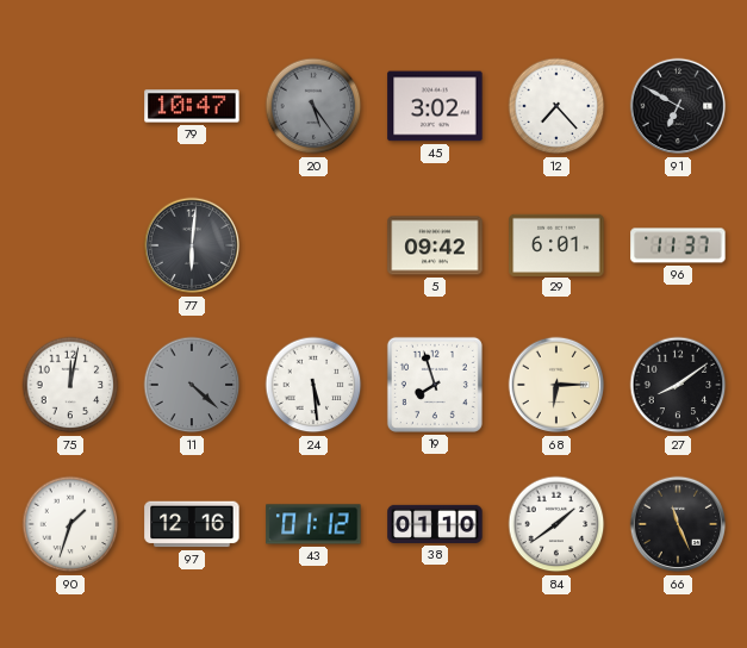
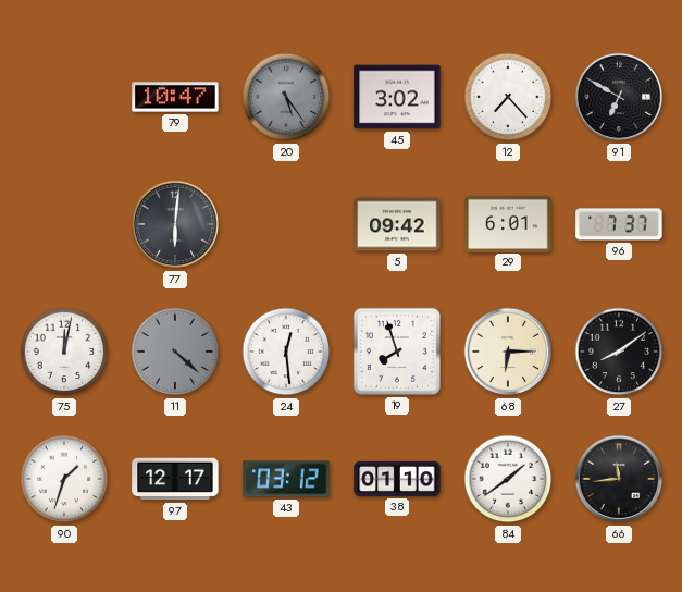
96: 11:37 -> 7:37
24: 5:29 -> 12:29
97: 12:16 -> 12:17
43: 01:12 -> 03:12
66: 11:26 -> 11:44
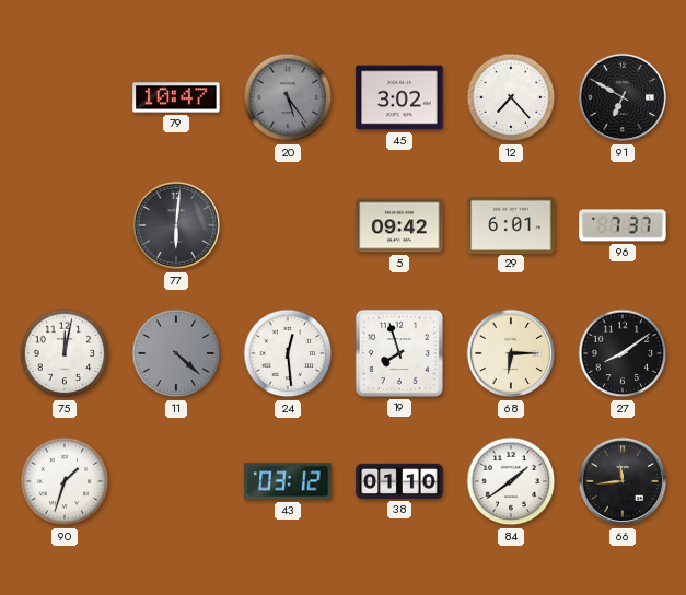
97: 12:17 -> none
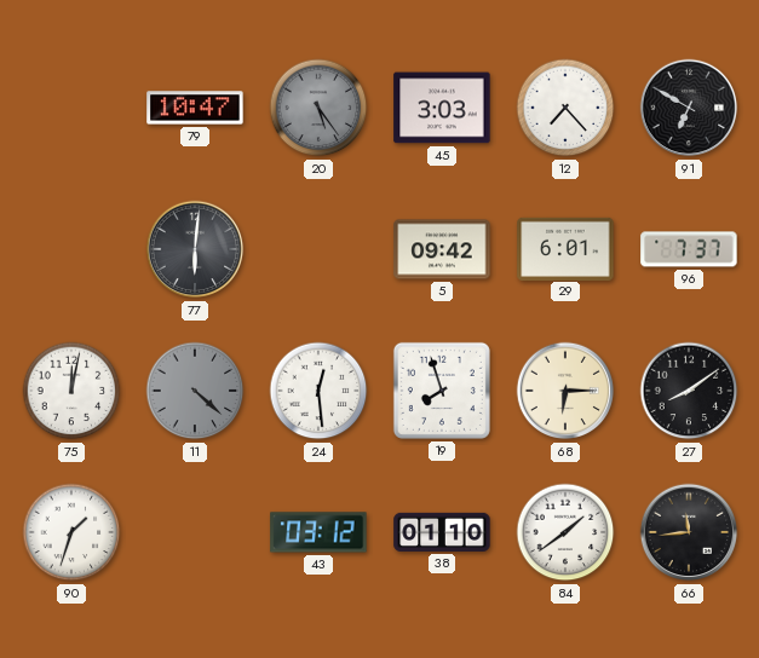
45: 3:02 -> 3:03
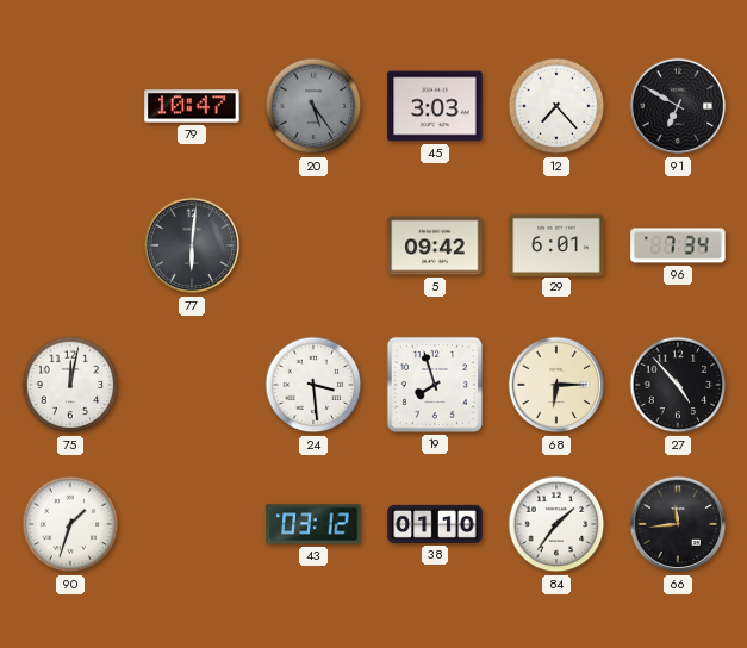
96: 7:37 -> 7:34
11: 4:22 -> none
24: 12:29 -> 3:29
27: 8:09 -> 4:53
84: 1:39 -> 1:36
